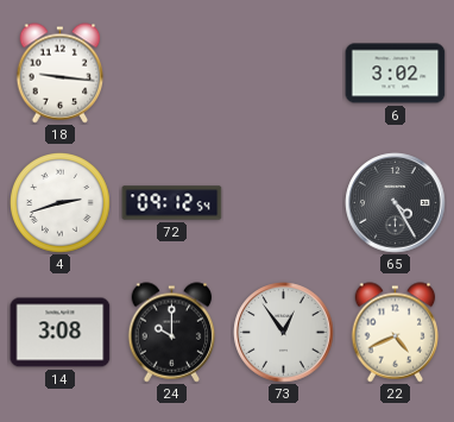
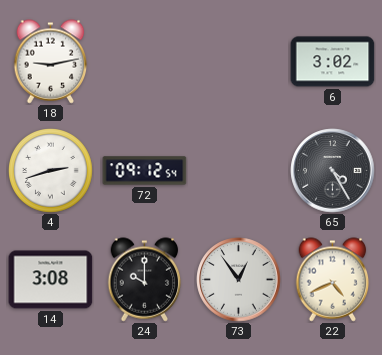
18: 9:16 -> 9:13
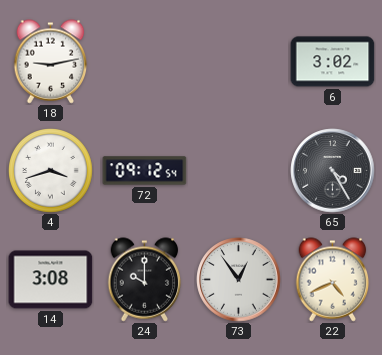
4: 2:42 -> 3:42
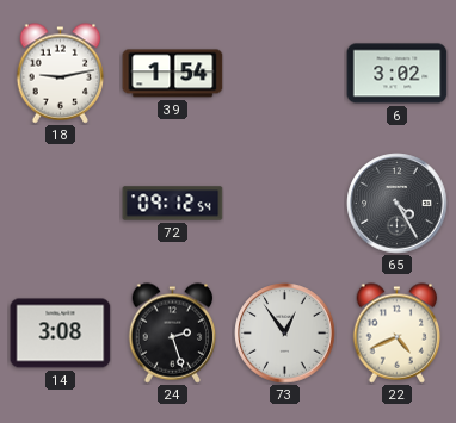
39: none -> 1:54
4: 3:42 -> none
24: 10:00 -> 2:27
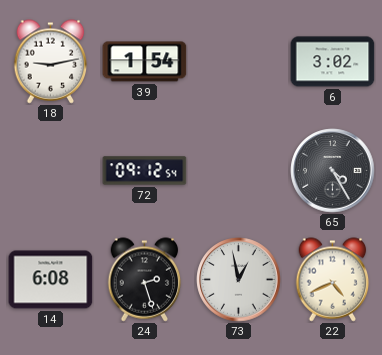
14: 3:08 -> 6:08
73: 12:54 -> 12:58
